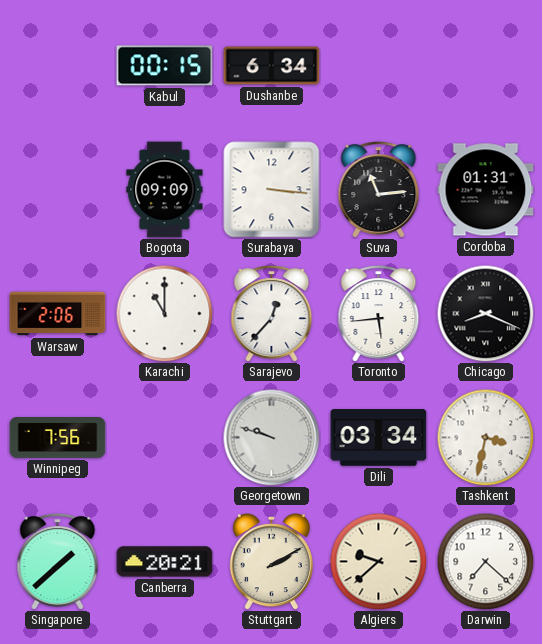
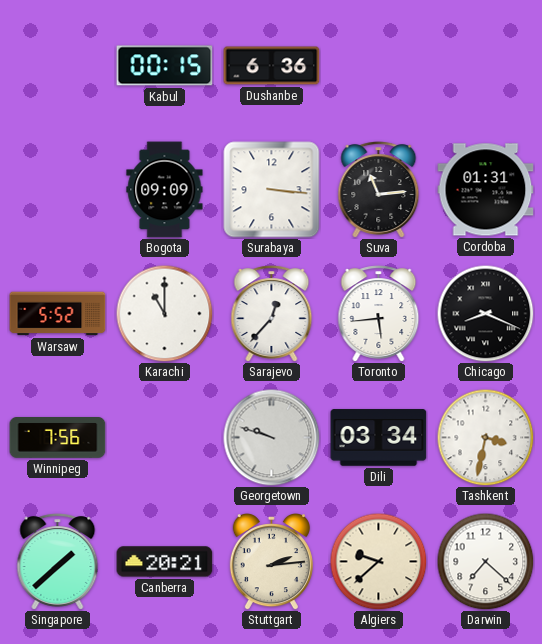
Dushanbe: 6:34 -> 6:36
Warsaw: 2:06 -> 5:52
Stuttgart: 2:10 -> 2:14
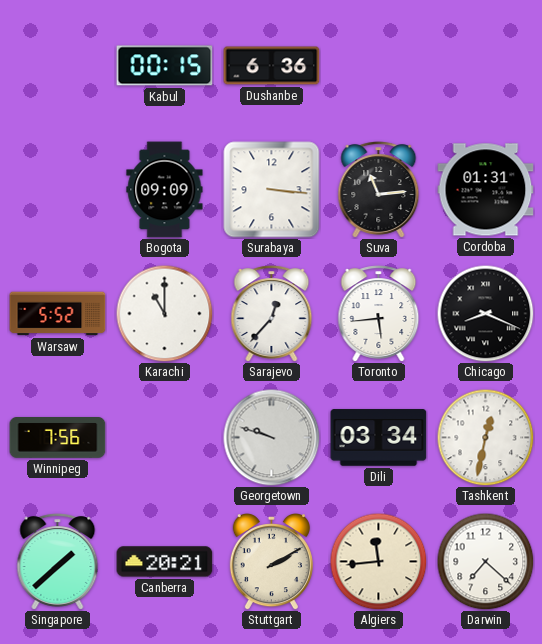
Tashkent: 3:32 -> 12:32
Stuttgart: 2:14 -> 2:10
Algiers: 9:38 -> 11:44
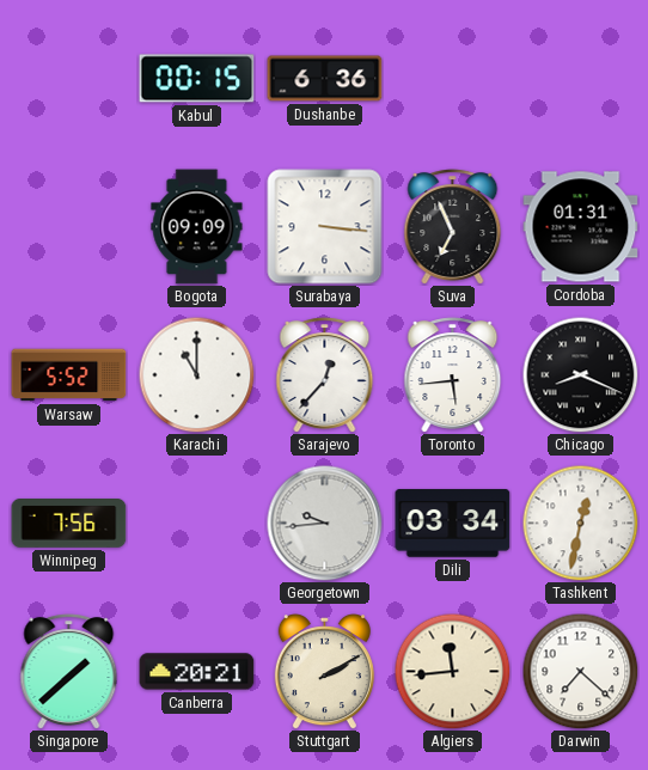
Suva: 11:14 -> 6:56
Georgetown: 9:48 -> 9:44
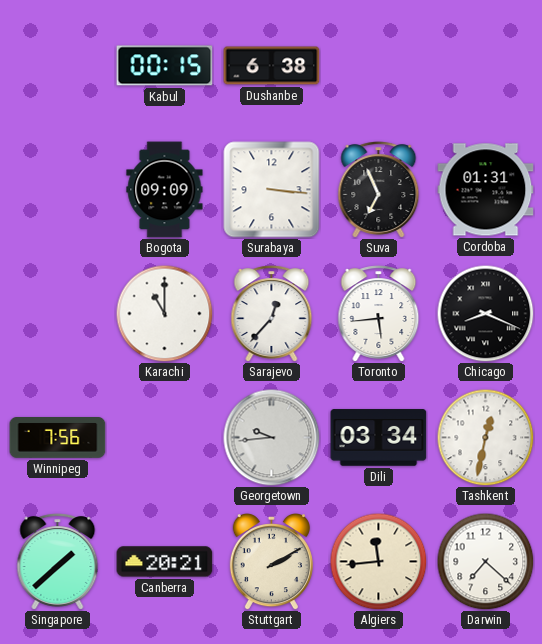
Dushanbe: 6:36 -> 6:38
Warsaw: 5:52 -> none
